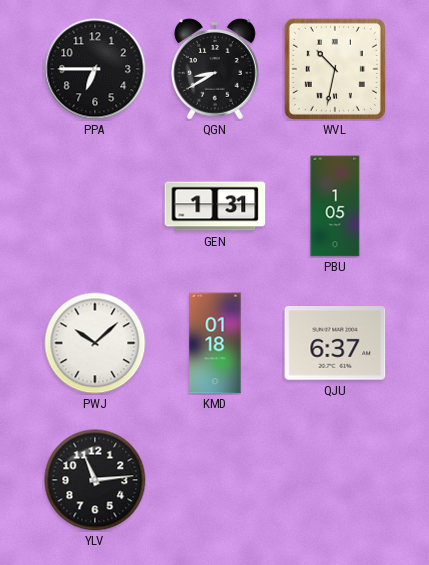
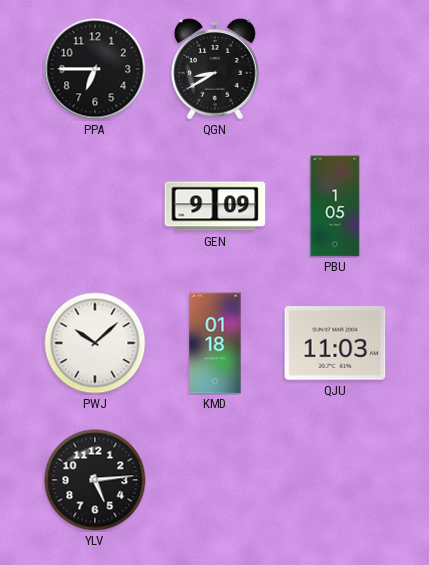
WVL: 10:32 -> none
GEN: 1:31 -> 9:09
QJU: 6:37 -> 11:03
YLV: 11:14 -> 5:14
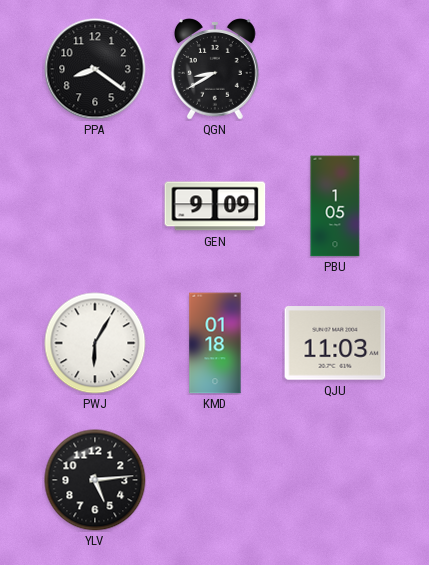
PPA: 6:45 -> 8:21
PWJ: 10:08 -> 6:05
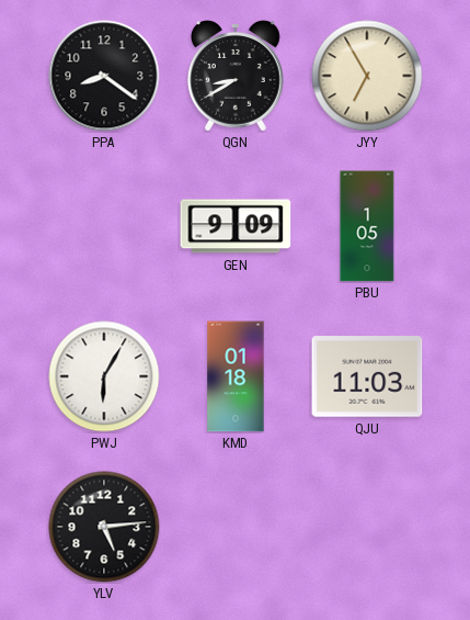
JYY: none -> 6:55
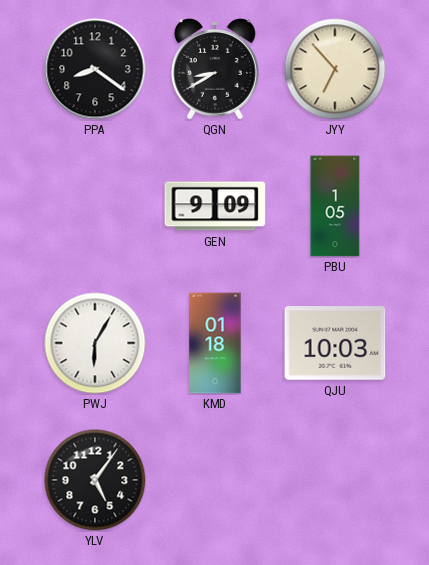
JYY: 6:55 -> 6:53
QJU: 11:03 -> 10:03
YLV: 5:14 -> 5:06
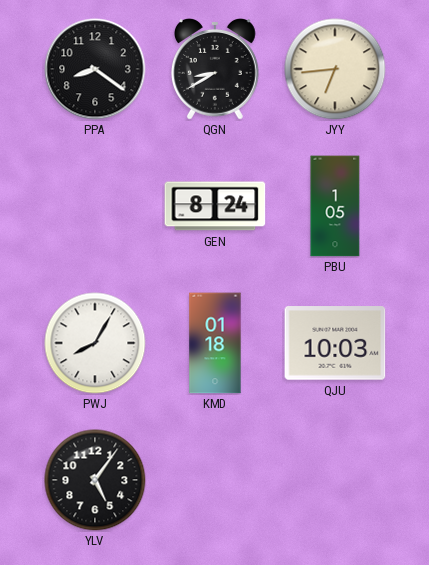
JYY: 6:53 -> 6:44
GEN: 9:09 -> 8:24
PWJ: 6:05 -> 8:05
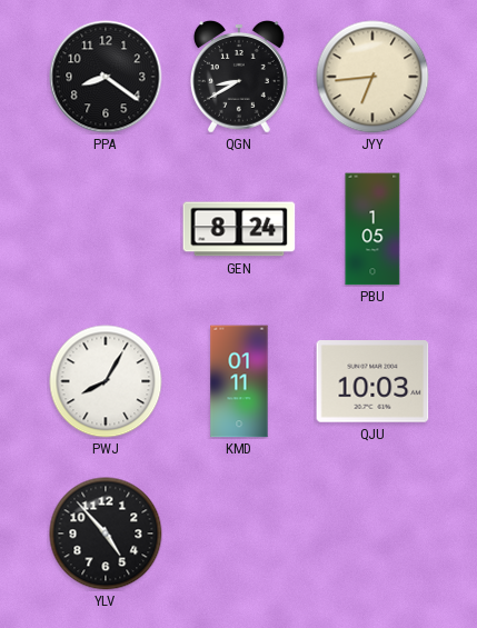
KMD: 01:18 -> 01:11
YLV: 5:06 -> 4:53
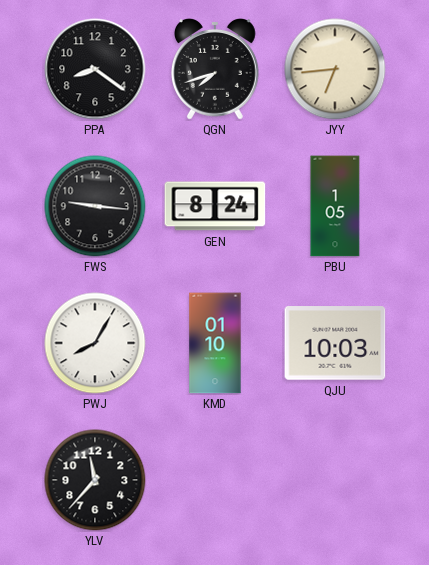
QGN: 8:40 -> 7:42
FWS: none -> 9:16
KMD: 01:11 -> 01:10
YLV: 4:53 -> 11:37
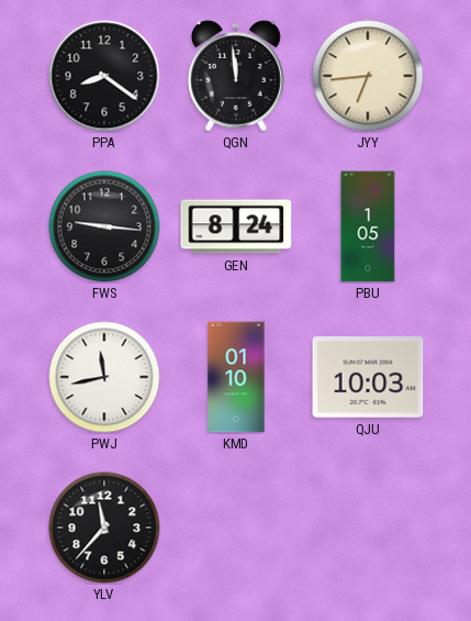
QGN: 7:42 -> 11:59
PWJ: 8:05 -> 11:43
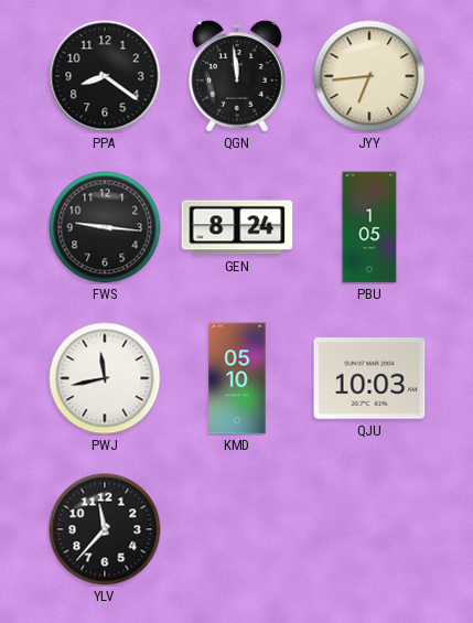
KMD: 01:10 -> 05:10
